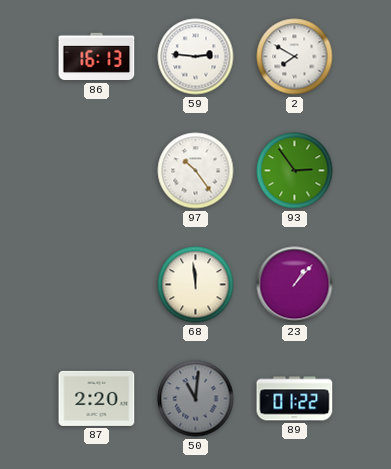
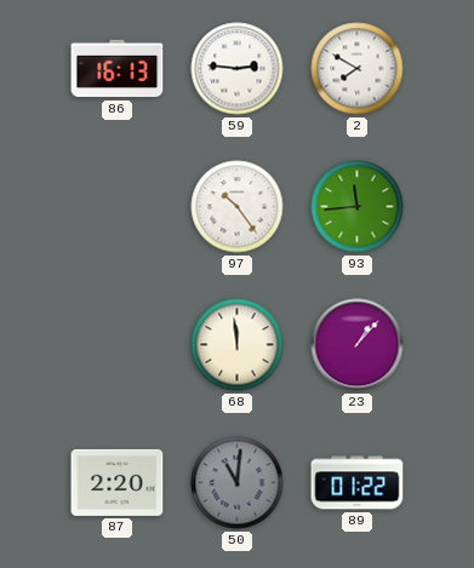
93: 2:54 -> 11:44
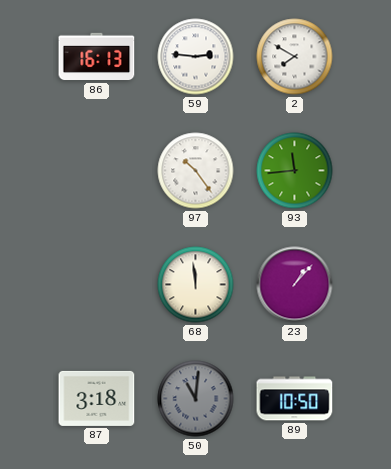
87: 2:20 -> 3:18
89: 01:22 -> 10:50
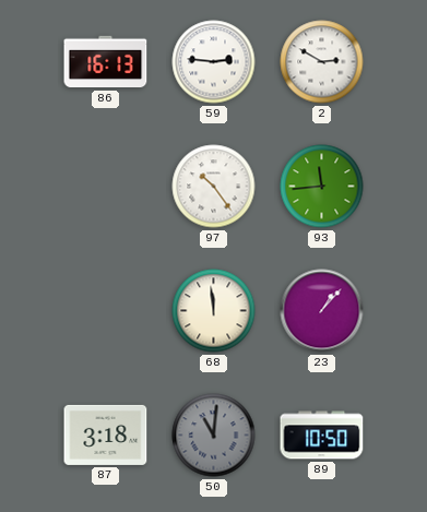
2: 7:50 -> 2:50
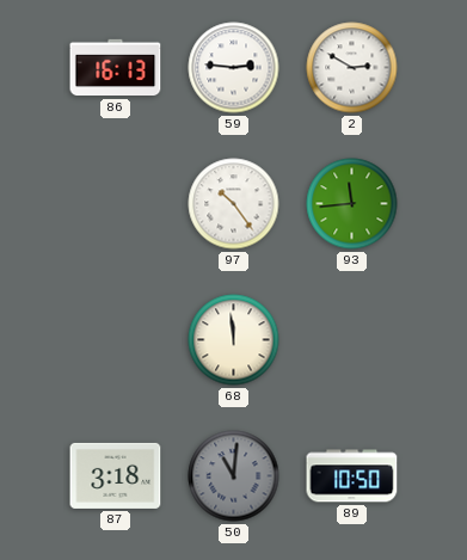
23: 1:07 -> none
